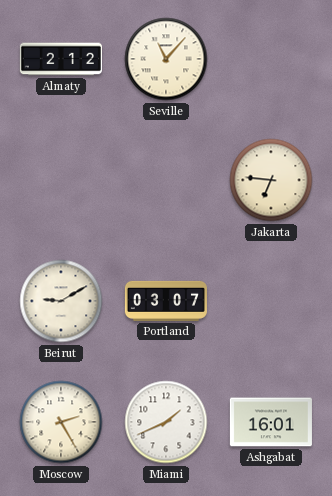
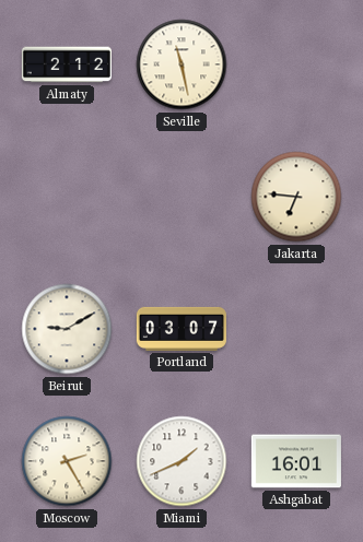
Seville: 11:07 -> 11:28
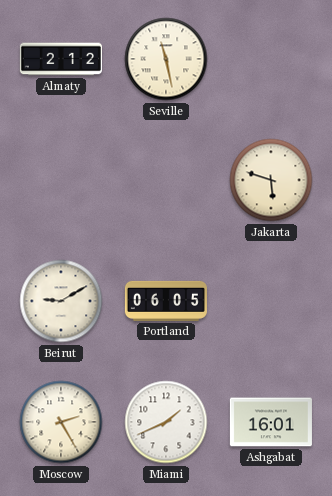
Jakarta: 6:46 -> 5:48
Portland: 03:07 -> 06:05
